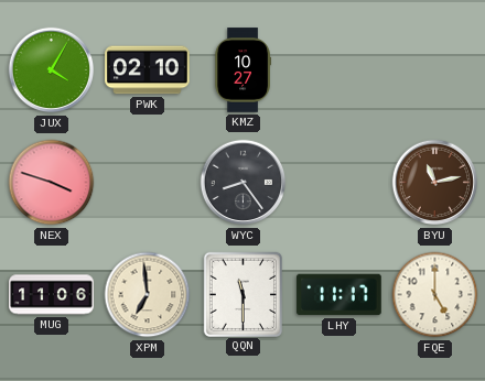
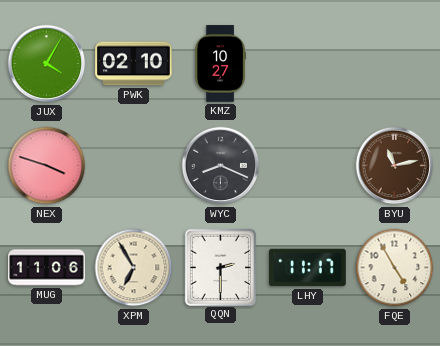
WYC: 8:24 -> 8:19
XPM: 6:59 -> 6:55
QQN: 11:30 -> 2:30
FQE: 5:00 -> 4:55
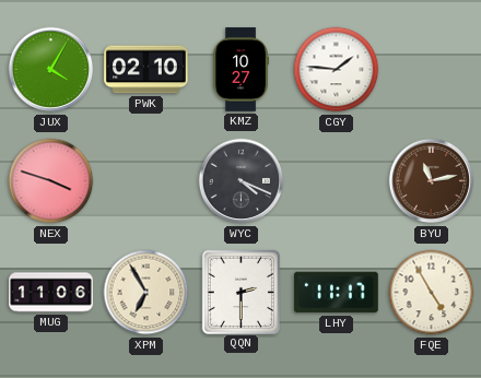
CGY: none -> 1:46
WYC: 8:19 -> 4:19
